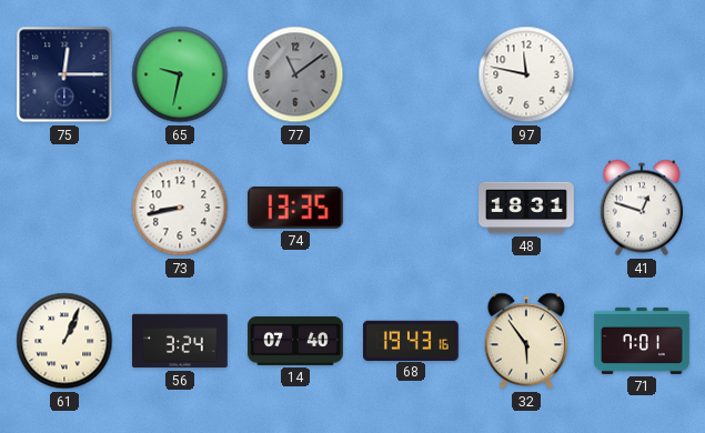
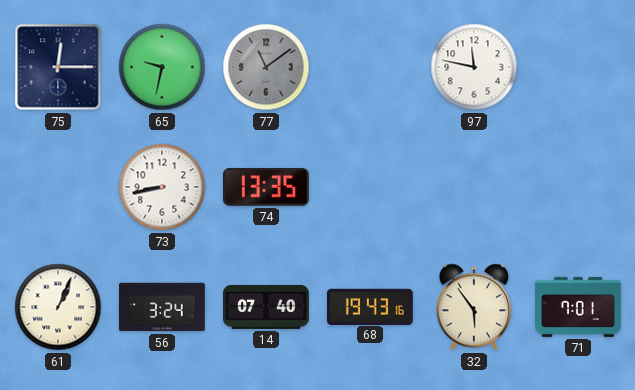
48: 18:31 -> none
41: 12:48 -> none
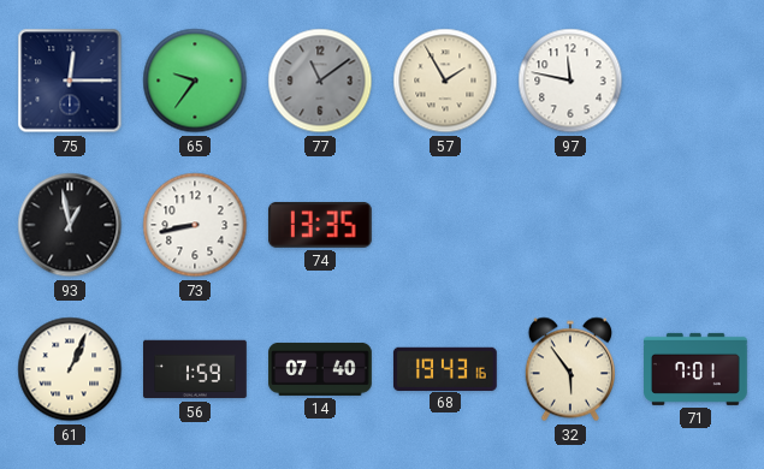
65: 9:32 -> 9:36
57: none -> 1:55
93: none -> 12:58
56: 3:24 -> 1:59
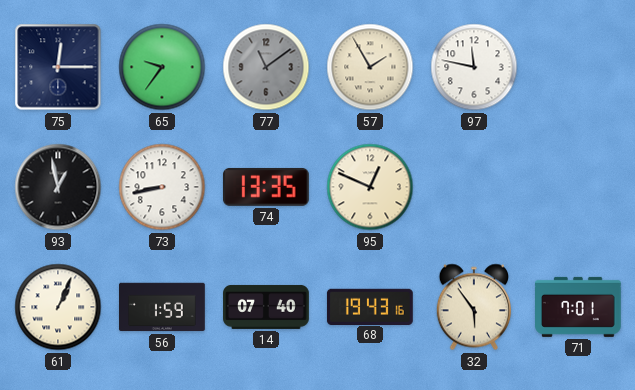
95: none -> 12:49
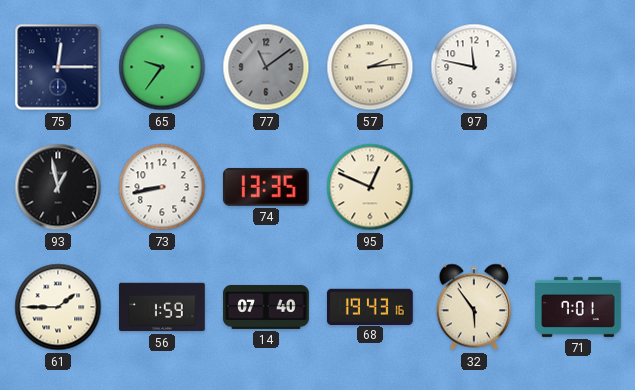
57: 1:55 -> 2:14
61: 1:04 -> 1:45
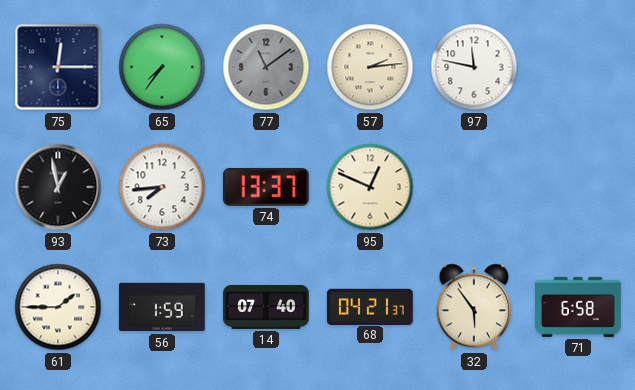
65: 9:36 -> 7:36
73: 8:43 -> 7:44
74: 13:35 -> 13:37
68: 19:43 -> 04:21
71: 7:01 -> 6:58
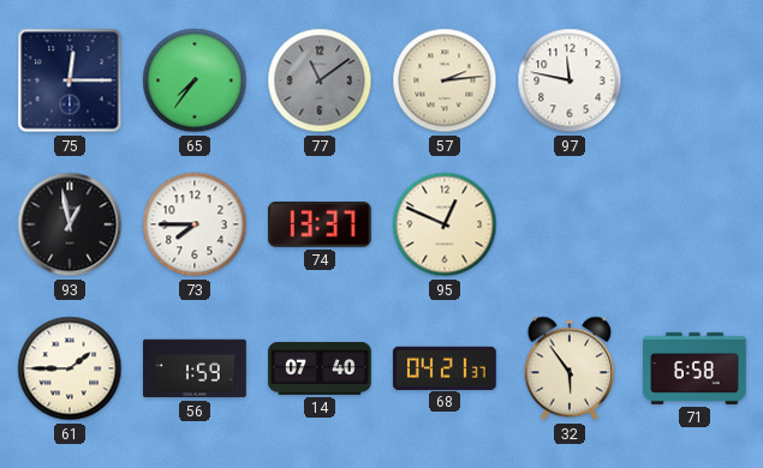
73: 7:44 -> 7:45
